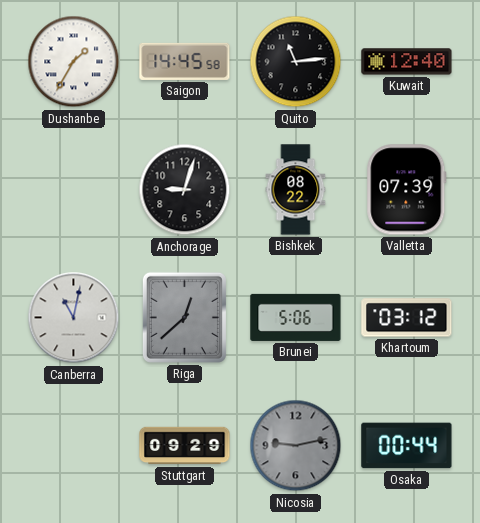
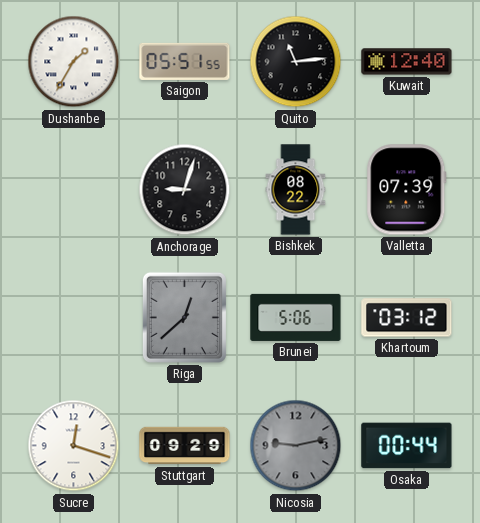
Saigon: 14:45 -> 05:51
Canberra: 11:02 -> none
Sucre: none -> 12:18
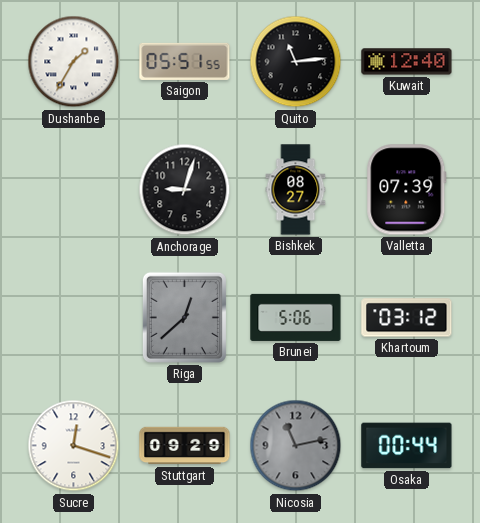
Bishkek: 08:22 -> 08:27
Nicosia: 9:13 -> 11:13
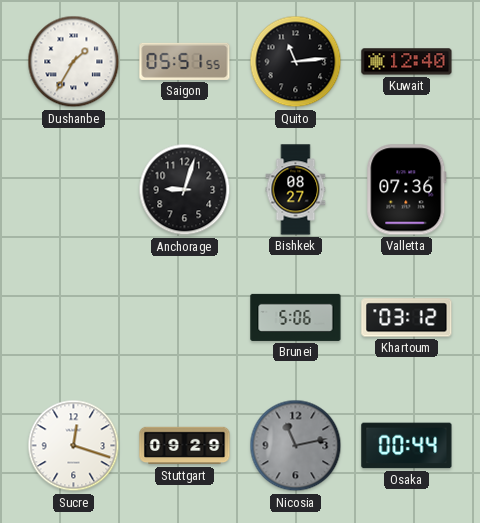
Valletta: 07:39 -> 07:36
Riga: 12:38 -> none
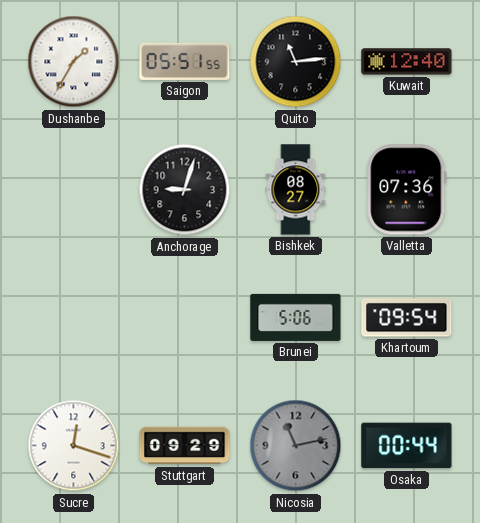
Khartoum: 03:12 -> 09:54
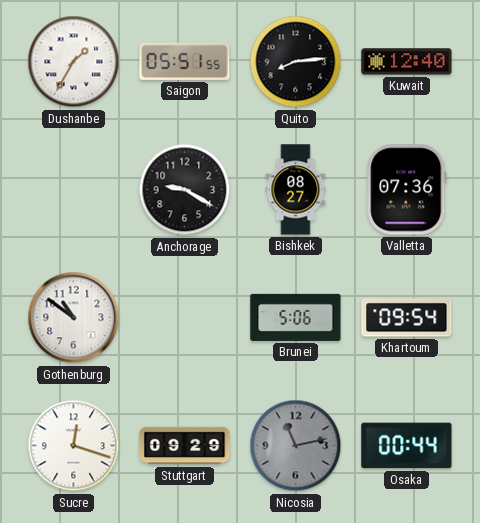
Quito: 11:14 -> 8:14
Anchorage: 9:03 -> 9:20
Gothenburg: none -> 10:51
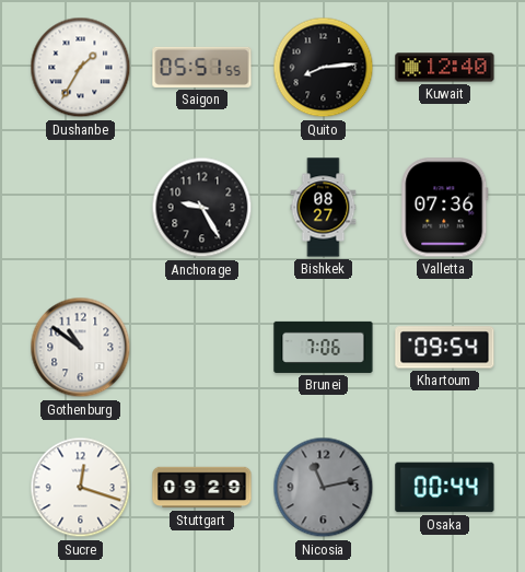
Anchorage: 9:20 -> 9:25
Brunei: 5:06 -> 7:06
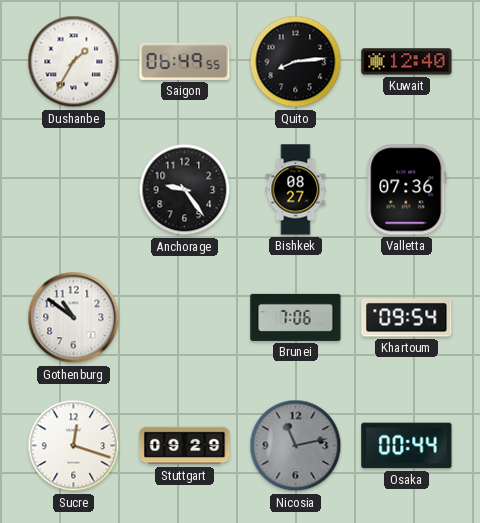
Saigon: 05:51 -> 06:49
Anchorage: 9:25 -> 9:24
